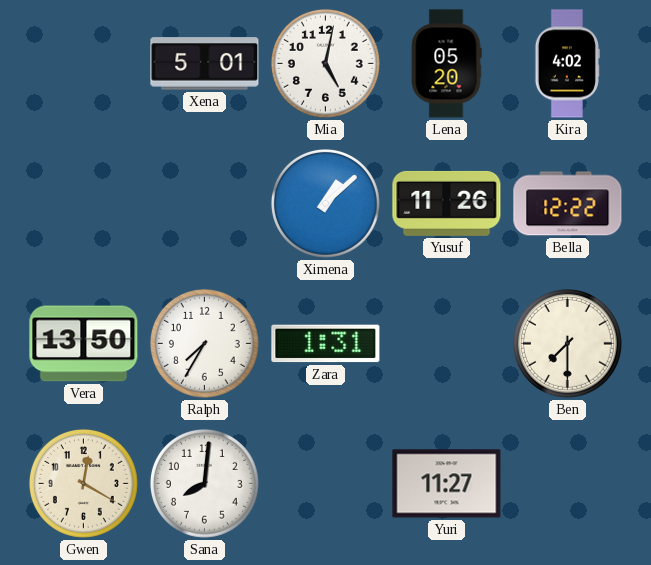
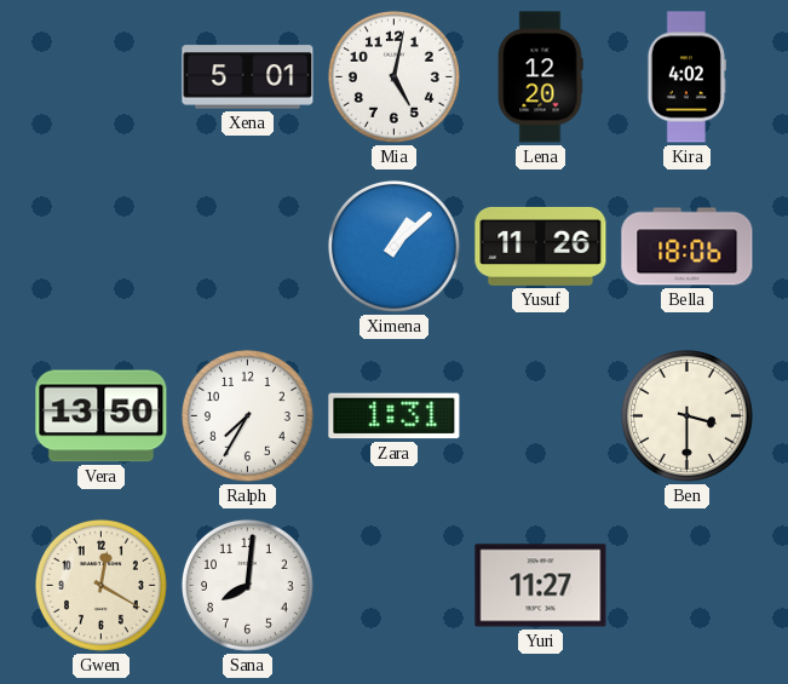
Lena: 05:20 -> 12:20
Bella: 12:22 -> 18:06
Ben: 7:30 -> 3:30
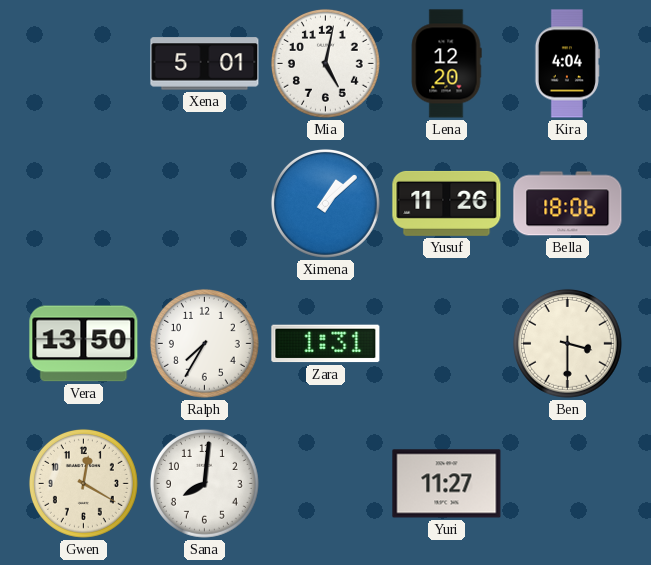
Kira: 4:02 -> 4:04
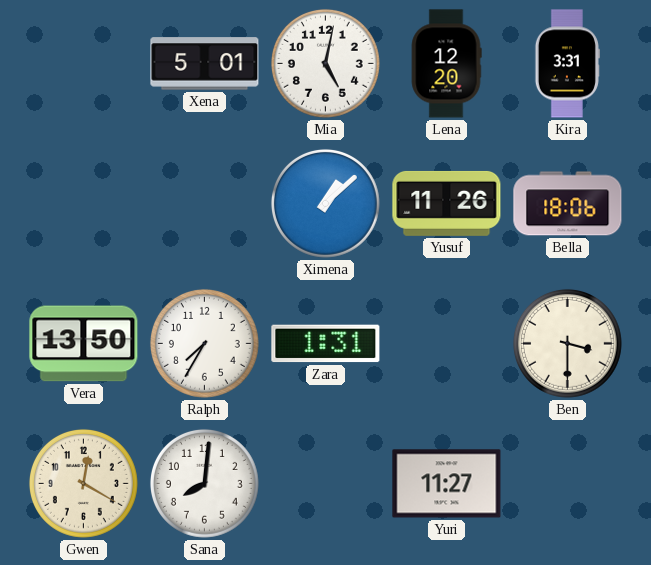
Kira: 4:04 -> 3:31
